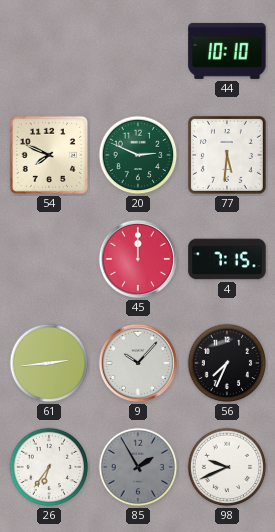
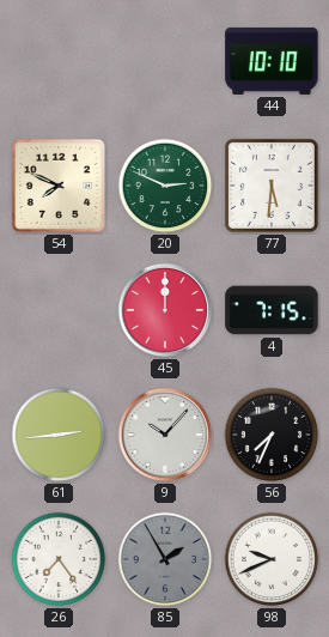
26: 6:36 -> 7:24
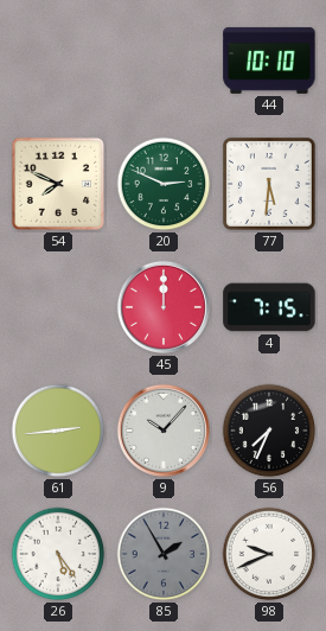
26: 7:24 -> 5:24
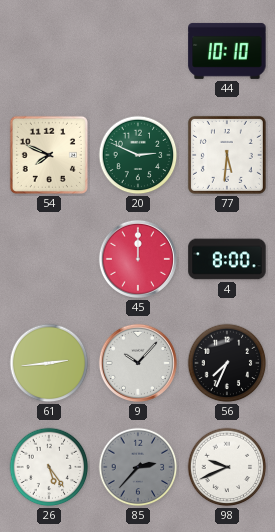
4: 7:15 -> 8:00
85: 1:55 -> 2:37
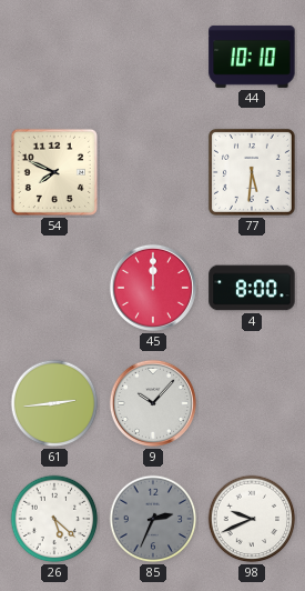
20: 2:49 -> none
56: 7:34 -> none
26: 5:24 -> 5:22
85: 2:37 -> 2:34
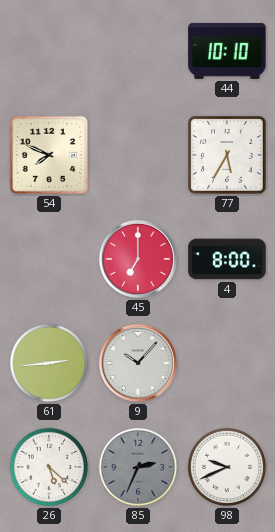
77: 5:31 -> 5:35
45: 12:00 -> 7:00
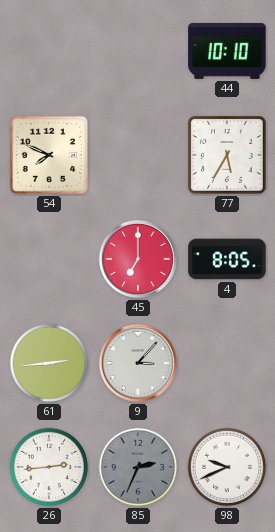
4: 8:00 -> 8:05
9: 10:07 -> 3:07
26: 5:22 -> 2:44
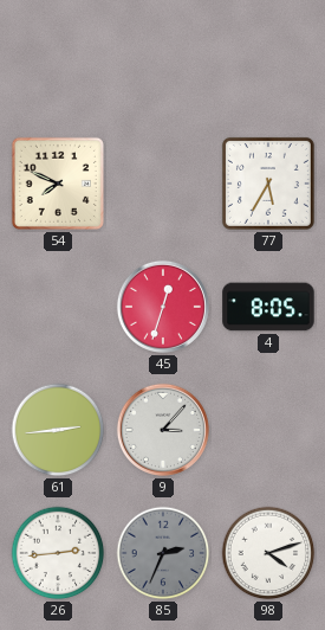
44: 10:10 -> none
45: 7:00 -> 12:33
98: 9:41 -> 4:12
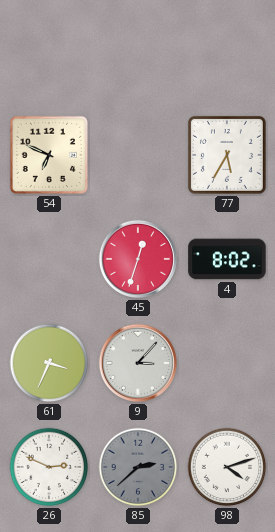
54: 7:49 -> 6:49
4: 8:05 -> 8:02
61: 2:44 -> 3:34
26: 2:44 -> 2:49
85: 2:34 -> 2:38
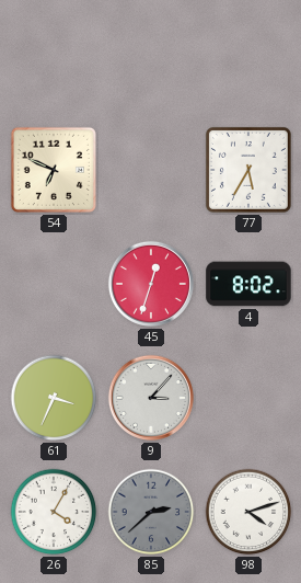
26: 2:49 -> 4:05
